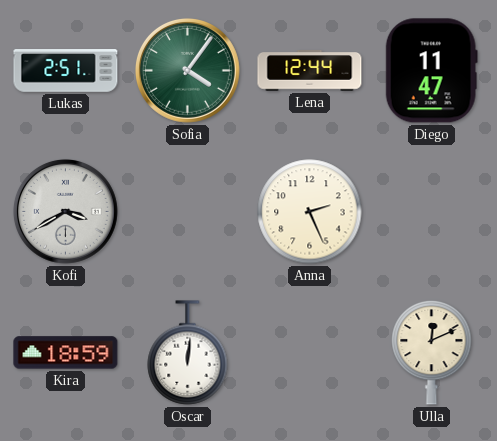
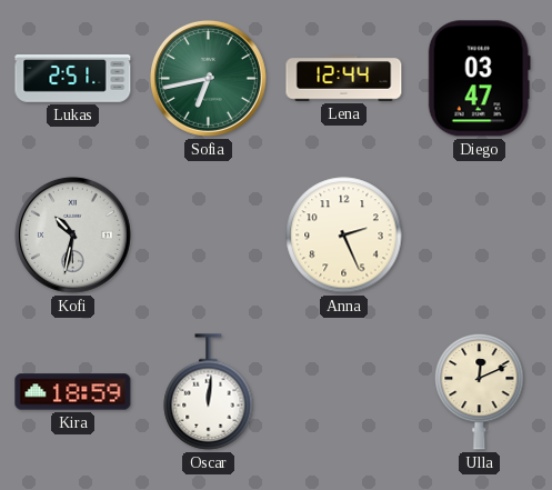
Sofia: 4:06 -> 6:43
Diego: 11:47 -> 03:47
Kofi: 3:40 -> 10:32
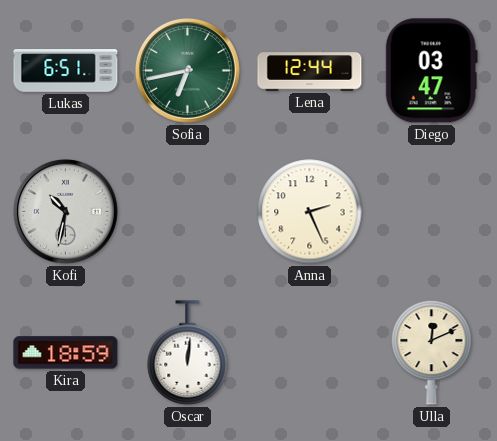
Lukas: 2:51 -> 6:51
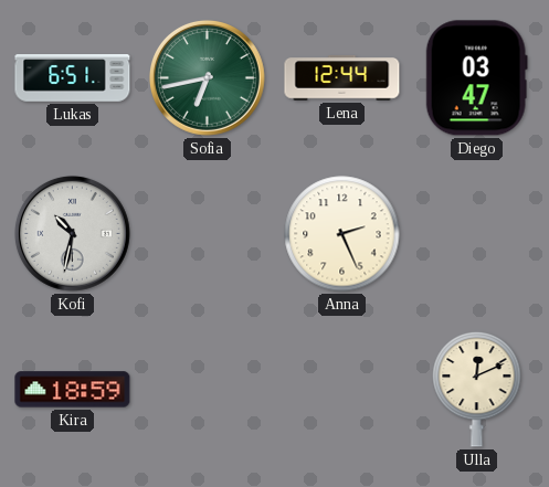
Oscar: 12:01 -> none
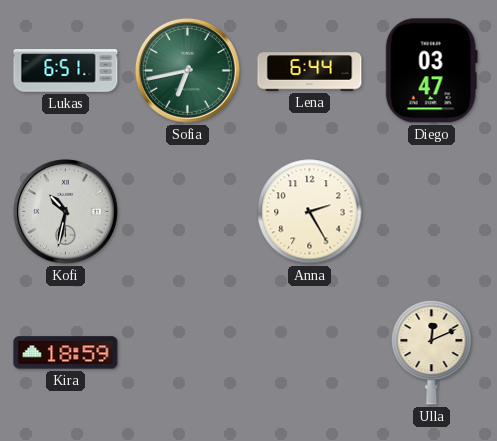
Lena: 12:44 -> 6:44
Anna: 2:26 -> 2:25
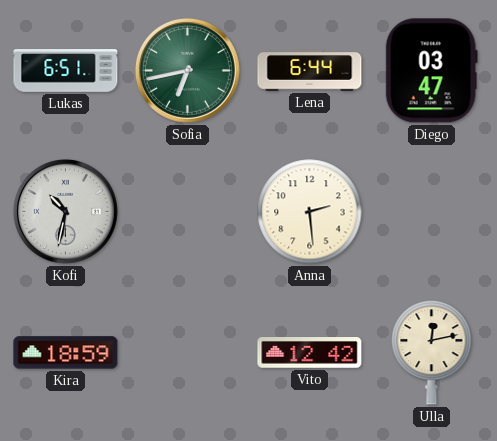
Anna: 2:25 -> 2:29
Vito: none -> 12:42
Ulla: 12:11 -> 12:13
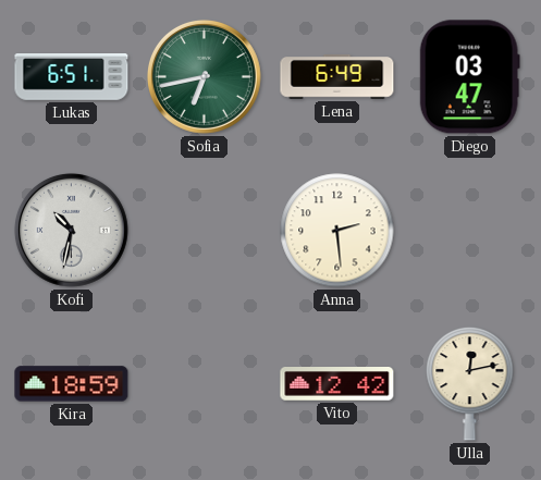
Lena: 6:44 -> 6:49
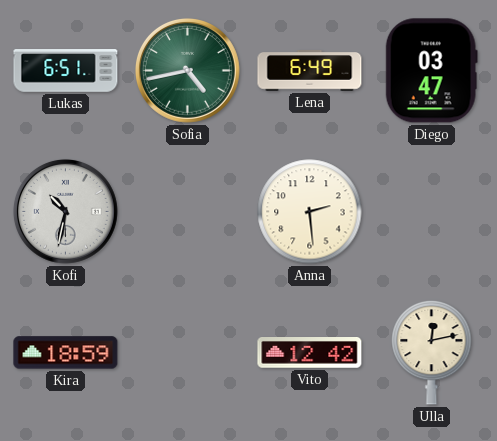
Sofia: 6:43 -> 4:43
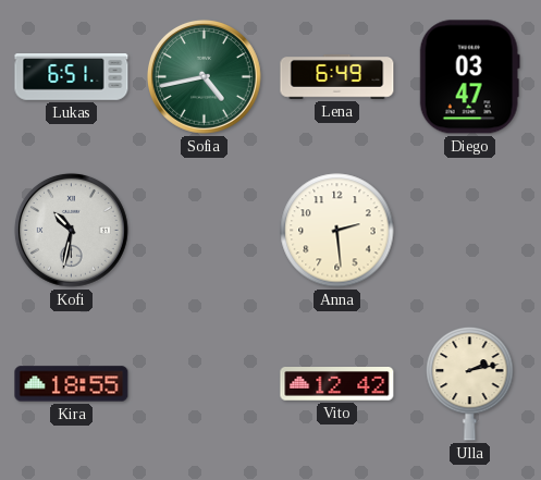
Kira: 18:59 -> 18:55
Ulla: 12:13 -> 2:13
